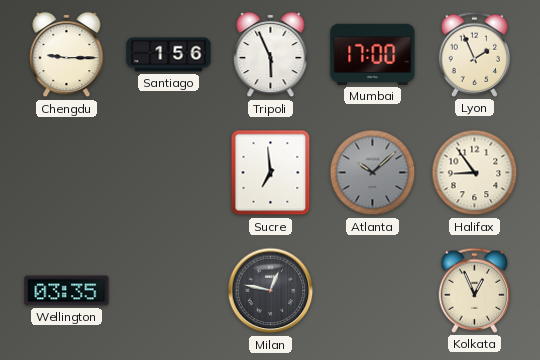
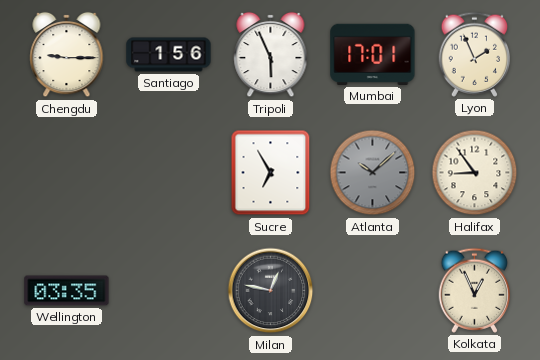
Mumbai: 17:00 -> 17:01
Sucre: 6:59 -> 6:55
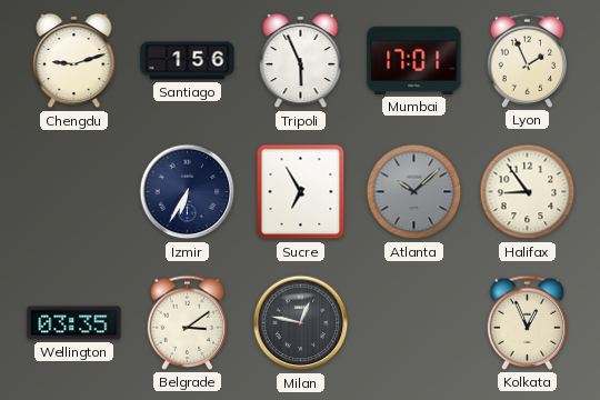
Chengdu: 9:15 -> 9:12
Izmir: none -> 6:35
Belgrade: none -> 3:09
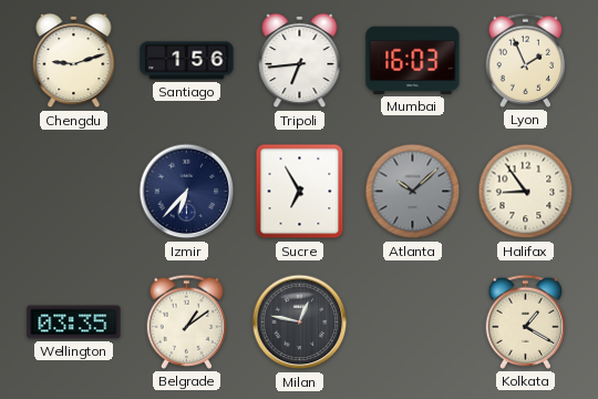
Tripoli: 5:56 -> 6:44
Mumbai: 17:01 -> 16:03
Izmir: 6:35 -> 6:37
Belgrade: 3:09 -> 1:09
Kolkata: 12:56 -> 1:20
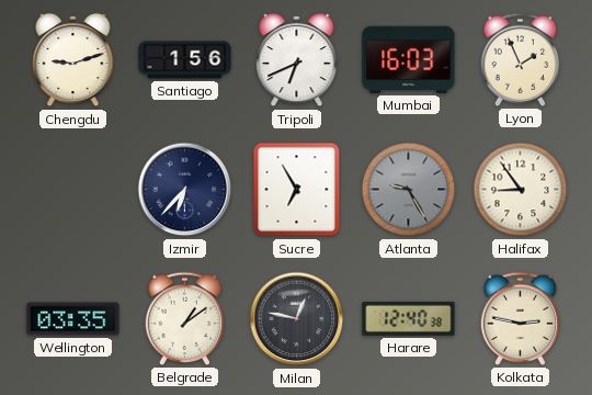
Tripoli: 6:44 -> 6:41
Atlanta: 10:08 -> 9:25
Harare: none -> 12:40
Kolkata: 1:20 -> 2:47
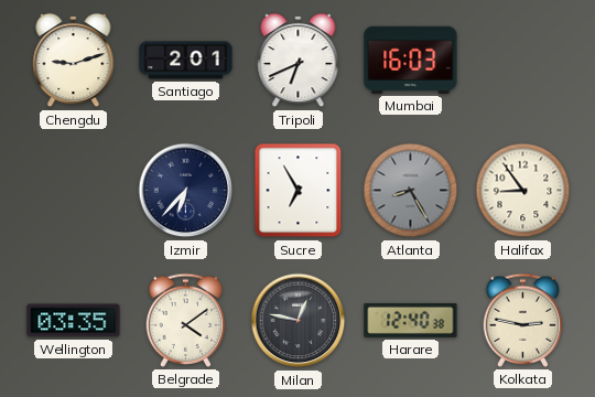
Santiago: 1:56 -> 2:01
Lyon: 1:56 -> none
Atlanta: 9:25 -> 8:25
Belgrade: 1:09 -> 4:09
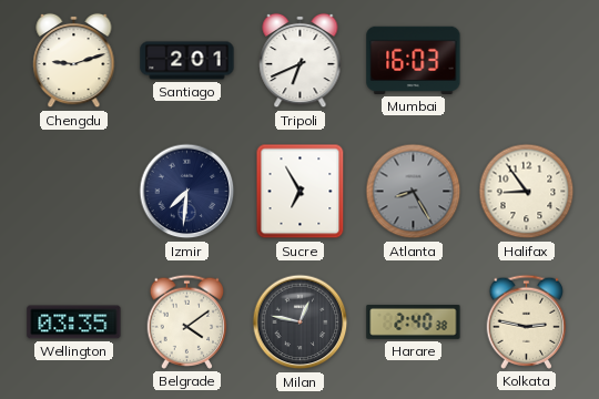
Izmir: 6:37 -> 7:31
Harare: 12:40 -> 2:40
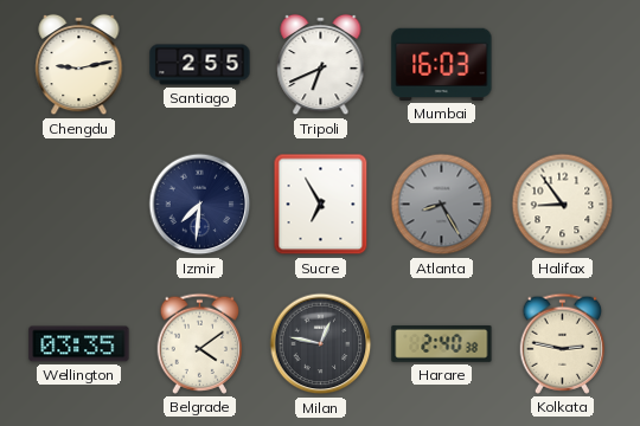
Chengdu: 9:12 -> 9:13
Santiago: 2:01 -> 2:55
